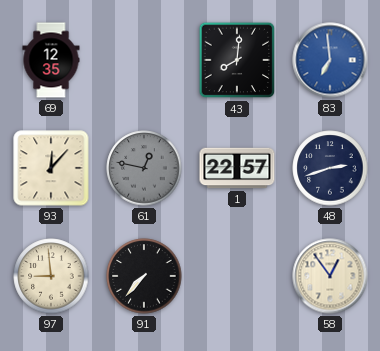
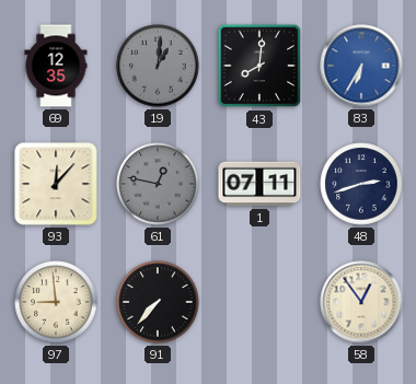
19: none -> 1:01
83: 6:59 -> 6:35
1: 22:57 -> 07:11
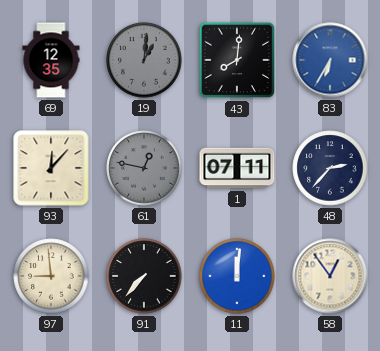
48: 2:42 -> 2:37
11: none -> 12:01
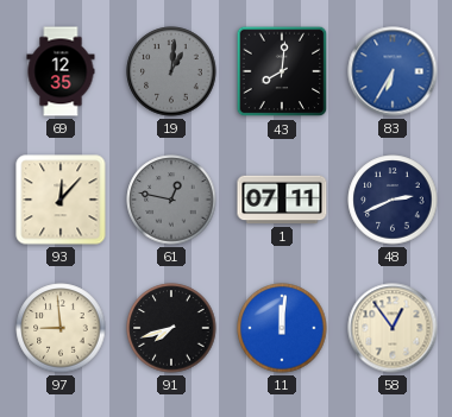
48: 2:37 -> 2:41
91: 7:37 -> 7:42
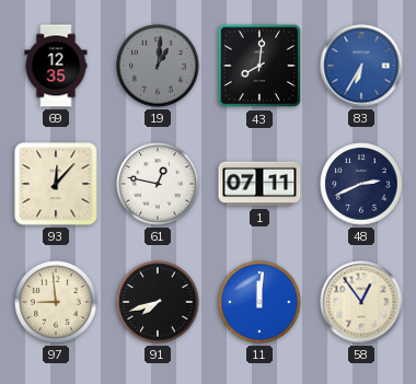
61 dial: grey -> white
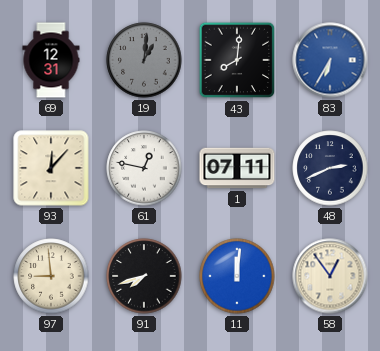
69: 12:35 -> 12:31
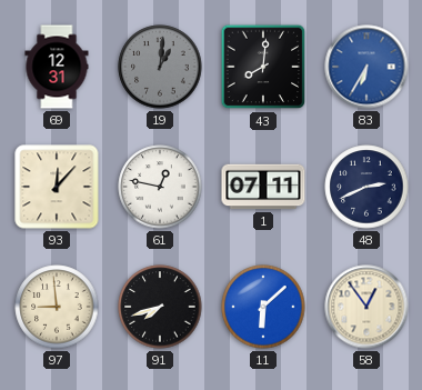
11: 12:01 -> 6:08
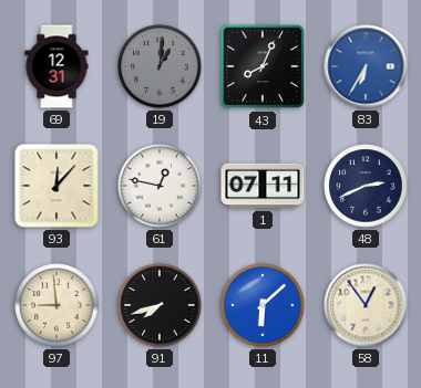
43: 8:01 -> 8:04
